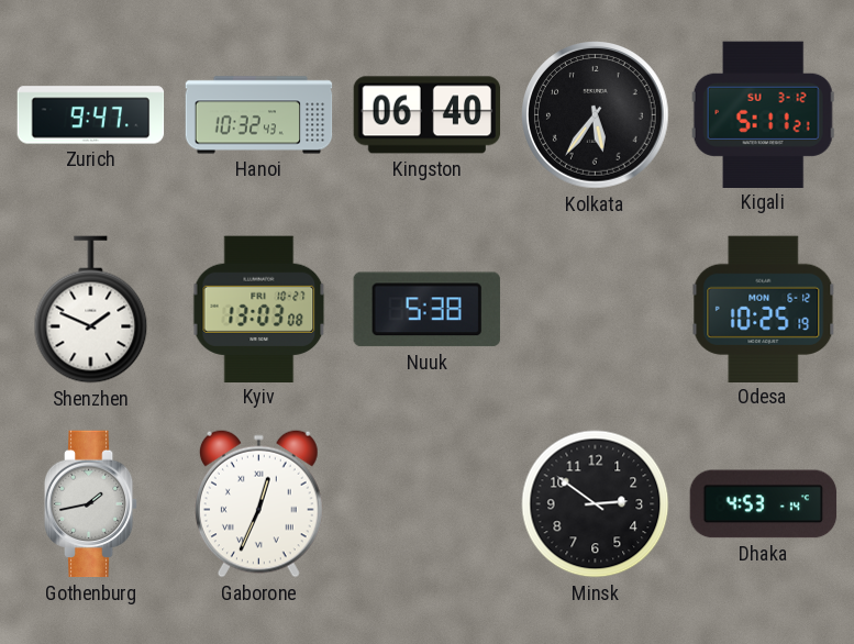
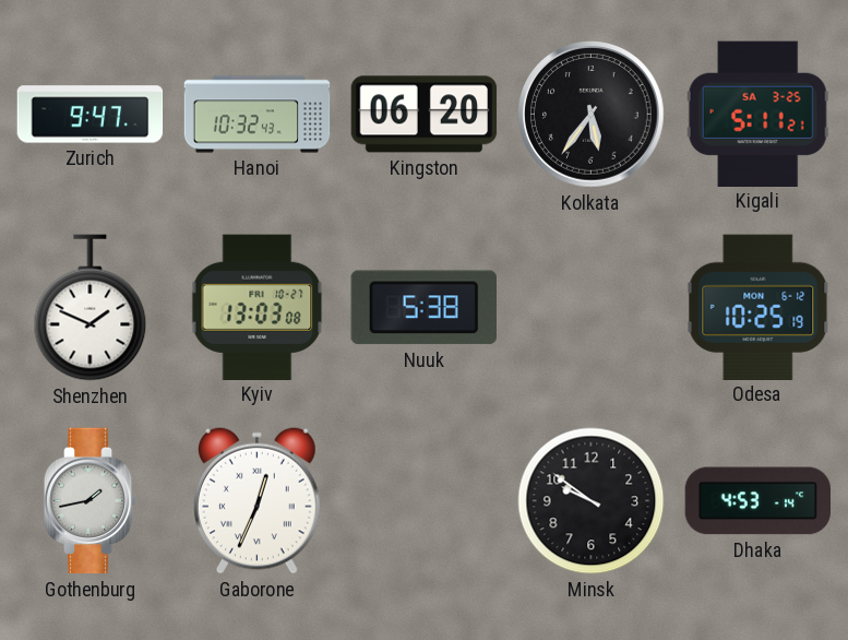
Kingston: 06:40 -> 06:20
Kigali date: SU 3-12 -> SA 3-25
Minsk: 2:51 -> 9:51
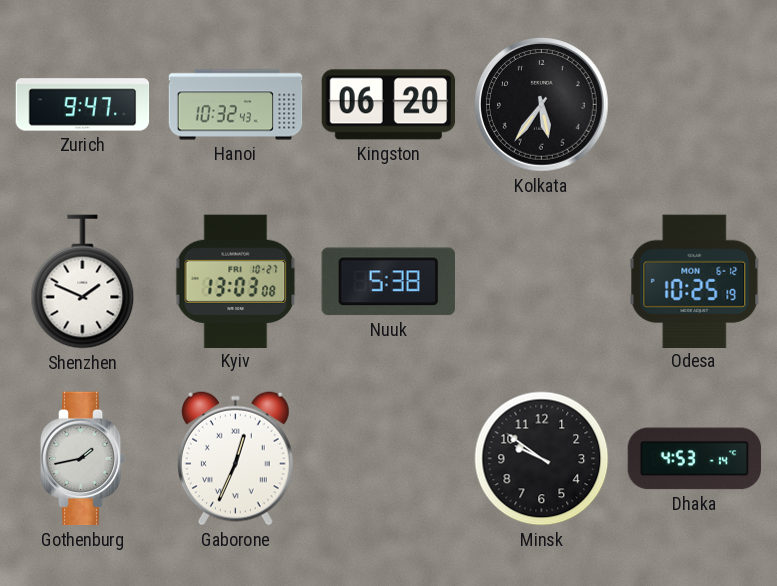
Kigali: 5:11 -> none
